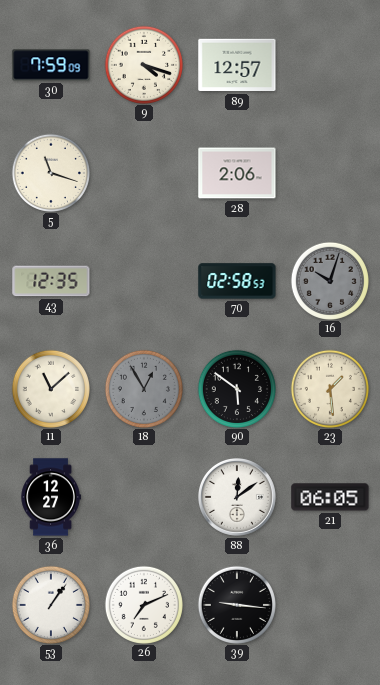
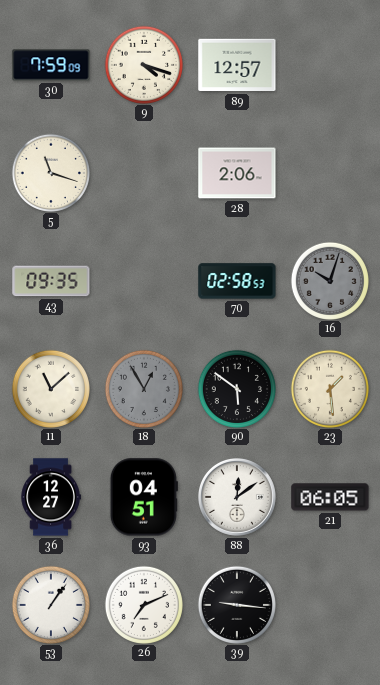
43: 12:35 -> 09:35
93: none -> 04:51
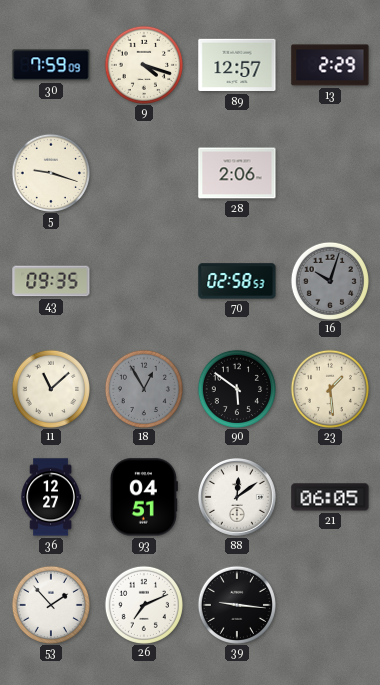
13: none -> 2:29
5: 11:18 -> 9:18
53: 1:06 -> 1:53
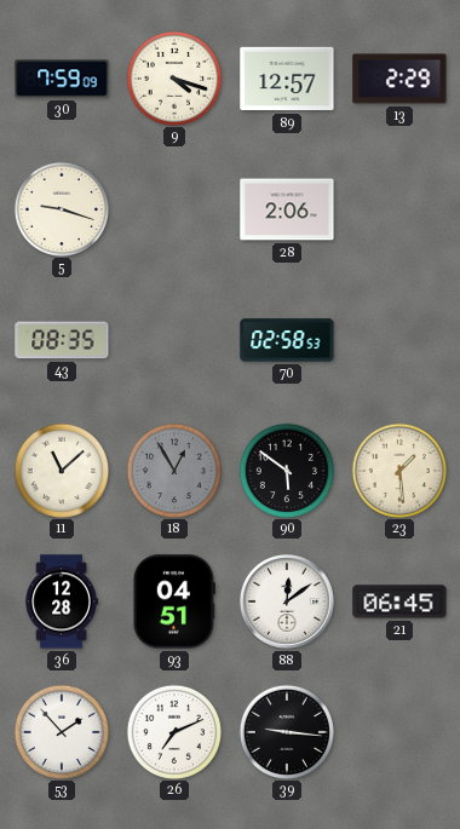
43: 09:35 -> 08:35
16: 10:03 -> none
36: 12:27 -> 12:28
21: 06:05 -> 06:45
